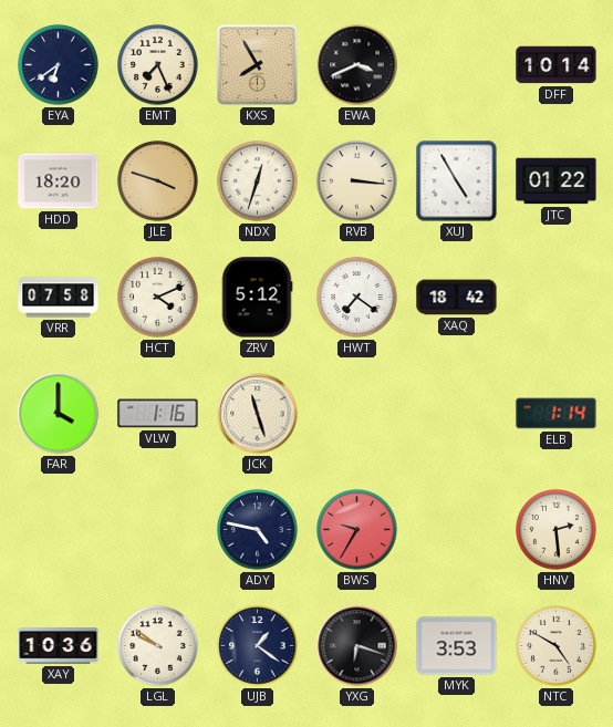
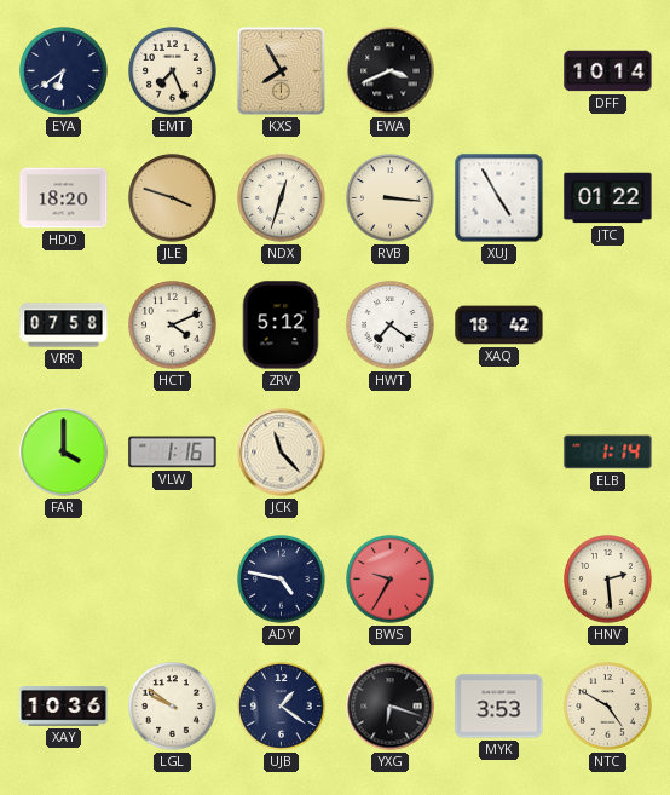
JCK: 11:27 -> 11:23
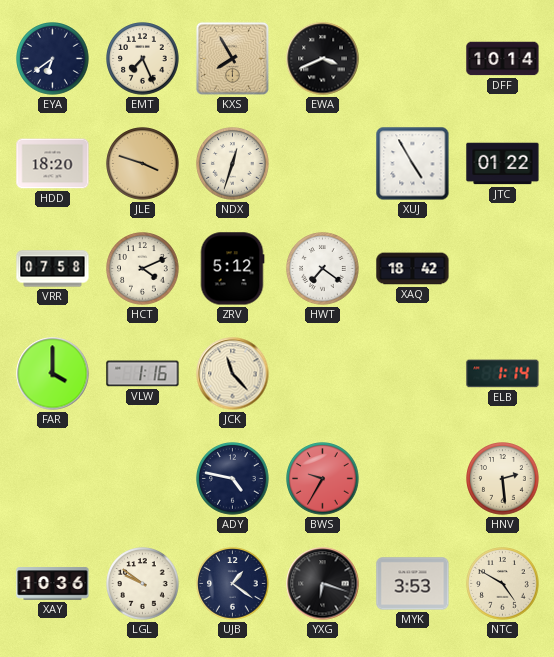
RVB: 3:16 -> none
